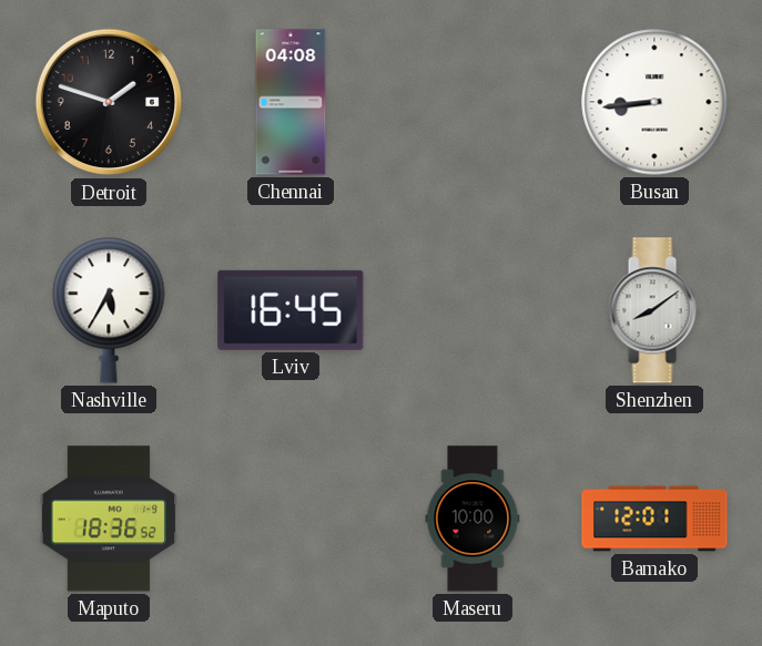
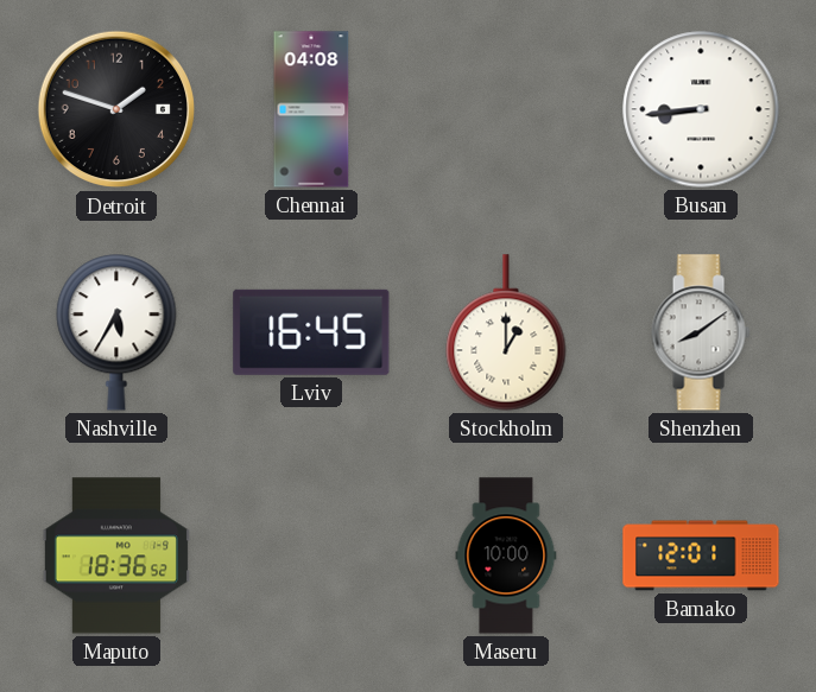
Stockholm: none -> 1:00
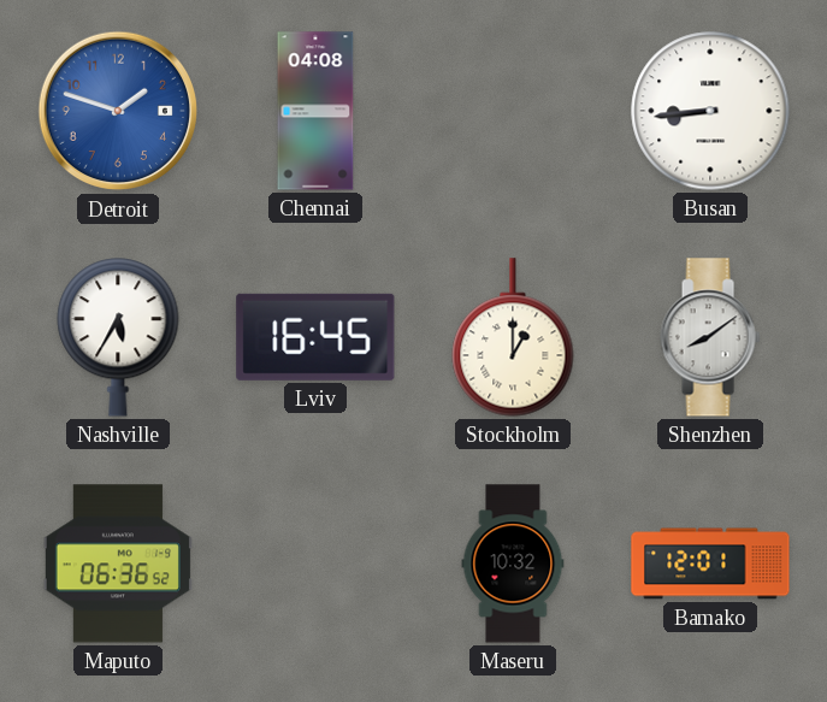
Detroit dial: black -> blue
Maputo: 18:36 -> 06:36
Maseru: 10:00 -> 10:32
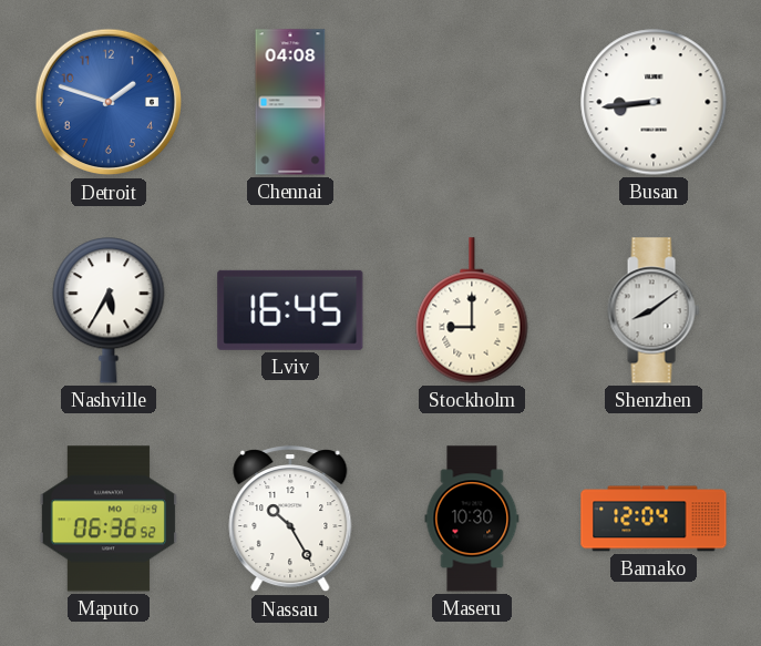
Stockholm: 1:00 -> 9:00
Nassau: none -> 10:25
Maseru: 10:32 -> 10:30
Bamako: 12:01 -> 12:04
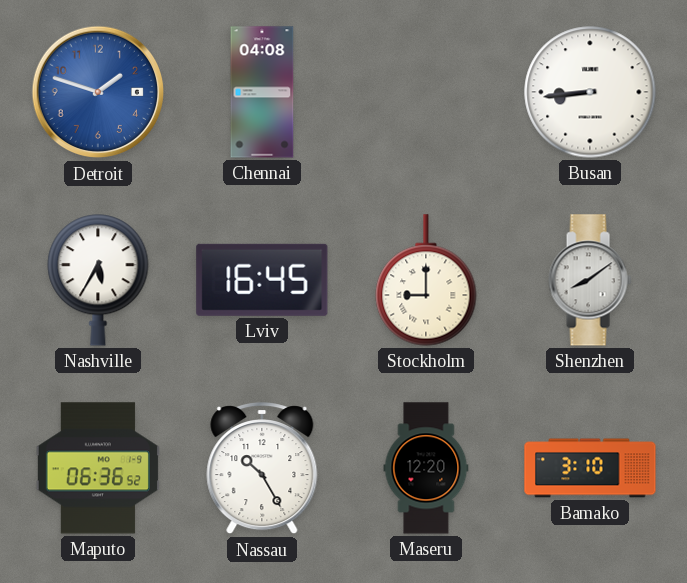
Maseru: 10:30 -> 12:20
Bamako: 12:04 -> 3:10
